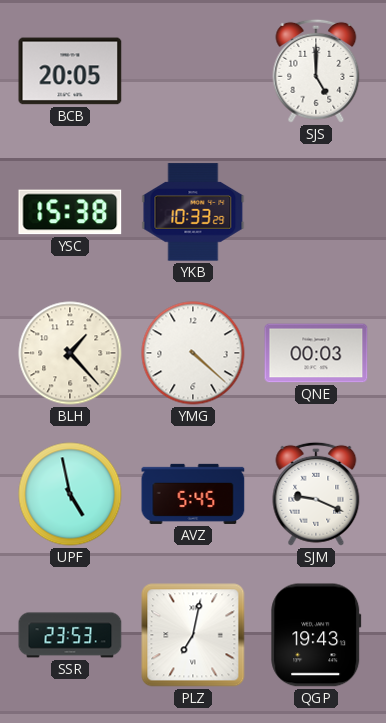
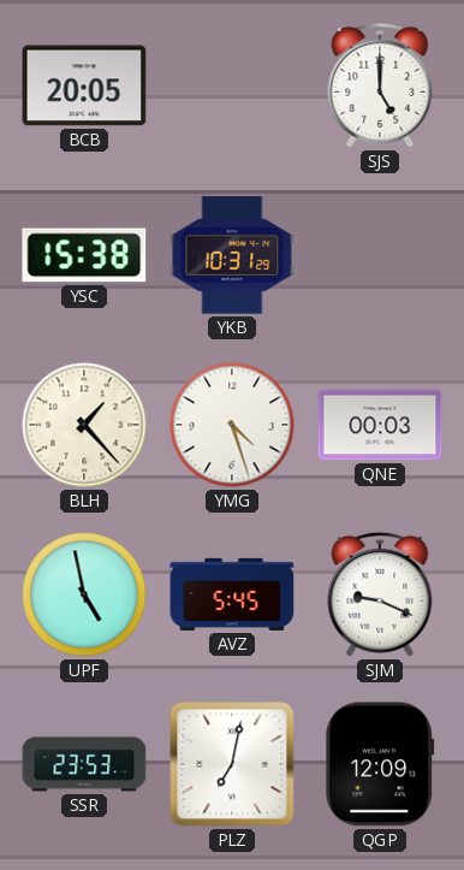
YKB: 10:33 -> 10:31
YMG: 4:22 -> 4:27
QGP: 19:43 -> 12:09
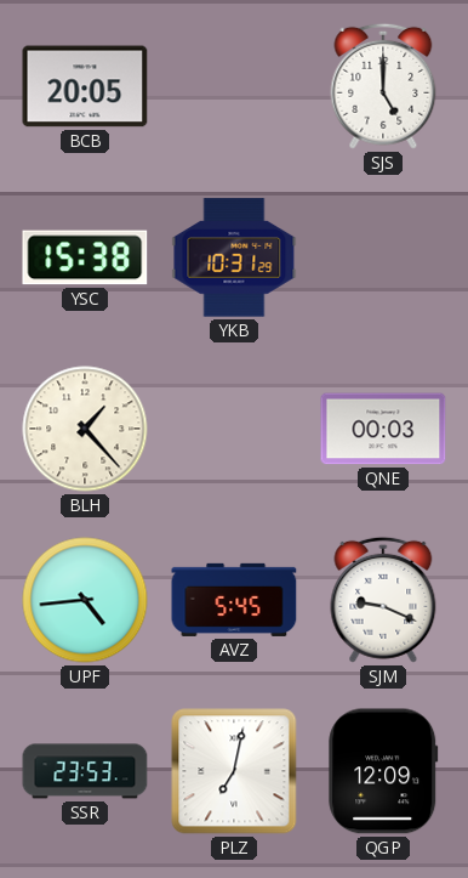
YMG: 4:27 -> none
UPF: 4:58 -> 4:44
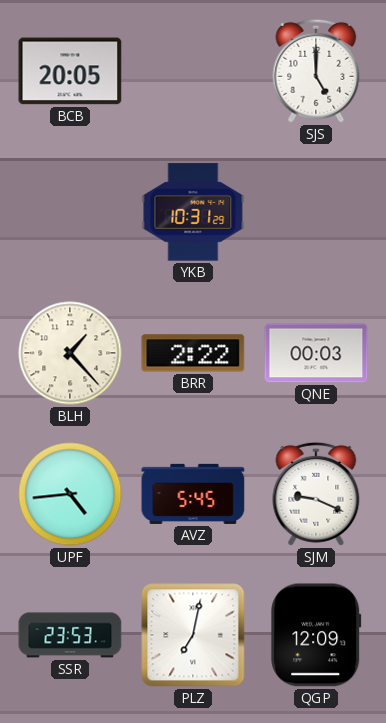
YSC: 15:38 -> none
BRR: none -> 2:22
